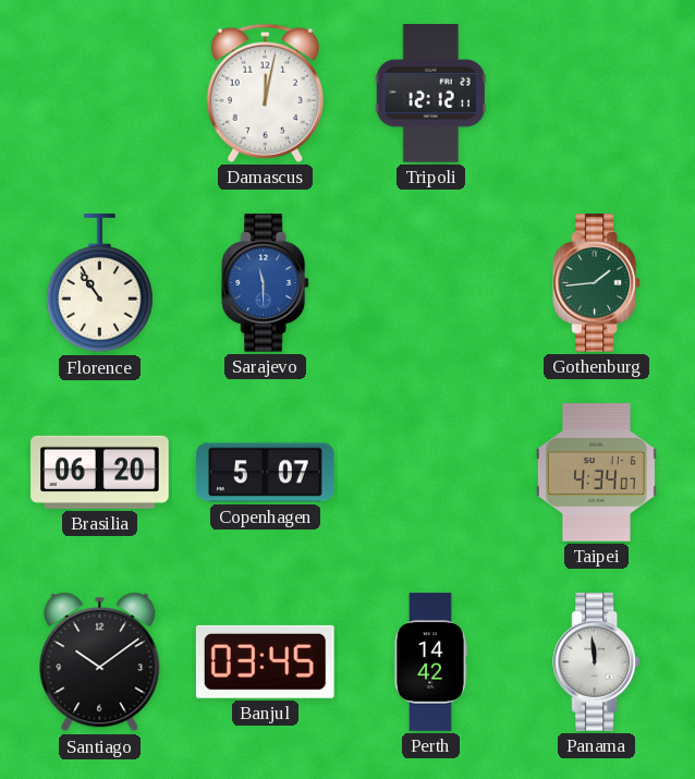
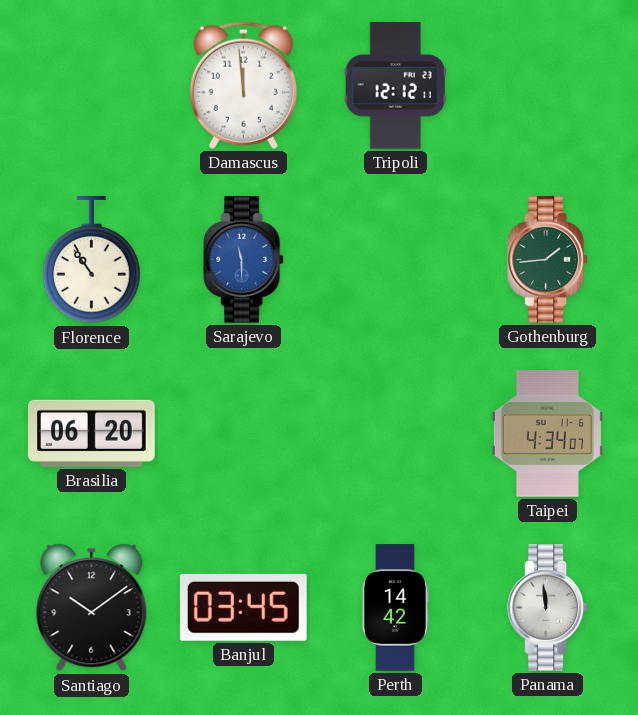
Damascus: 12:02 -> 11:59
Copenhagen: 5:07 -> none
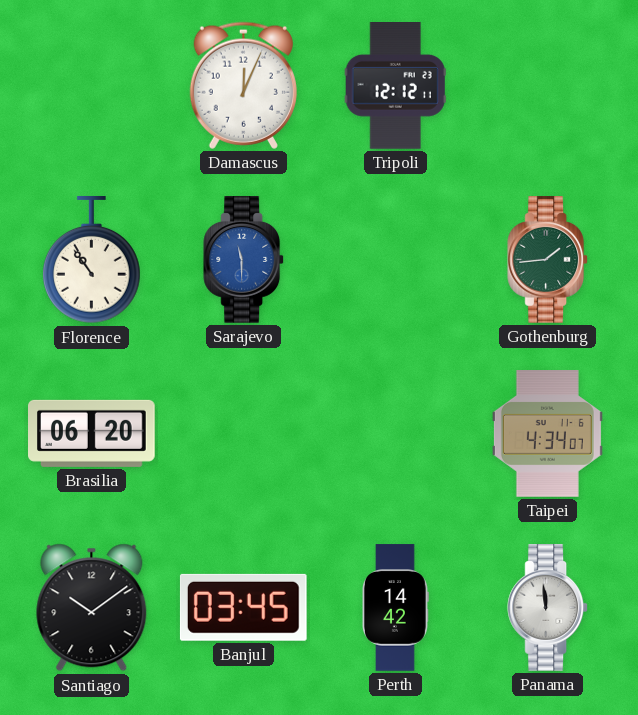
Damascus: 11:59 -> 12:04
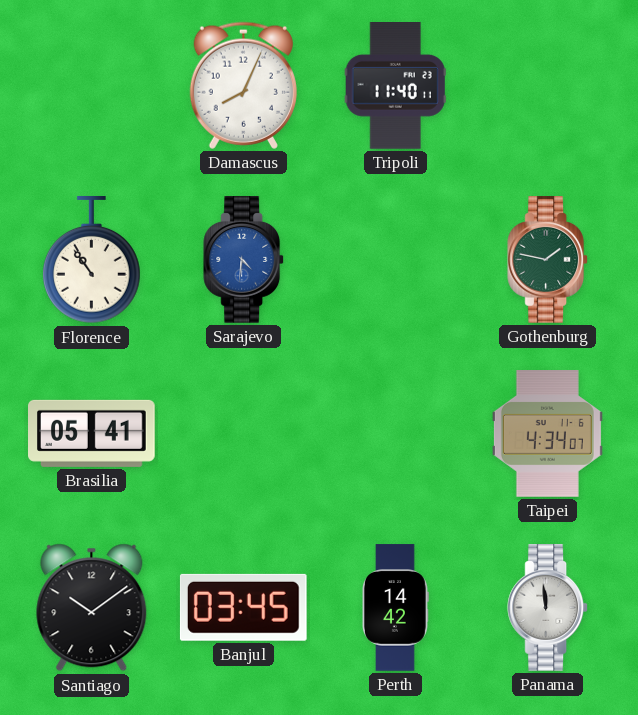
Damascus: 12:04 -> 8:04
Tripoli: 12:12 -> 11:40
Sarajevo: 11:30 -> 4:31
Gothenburg: 1:44 -> 1:47
Brasilia: 06:20 -> 05:41
